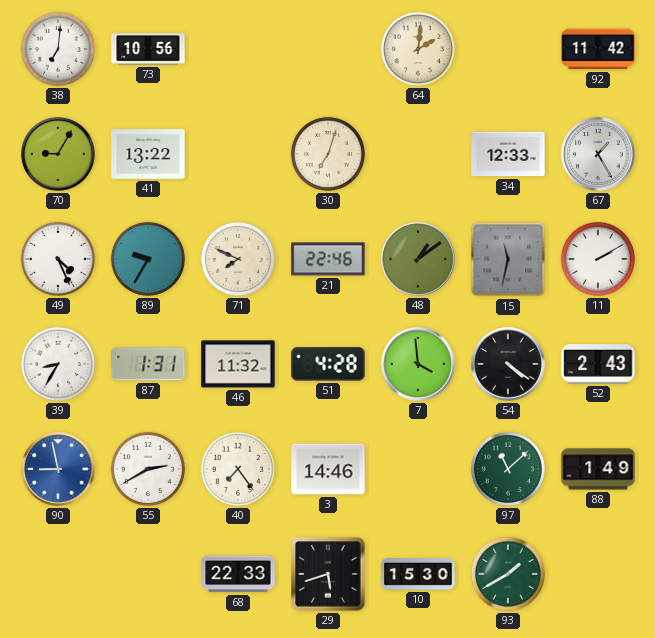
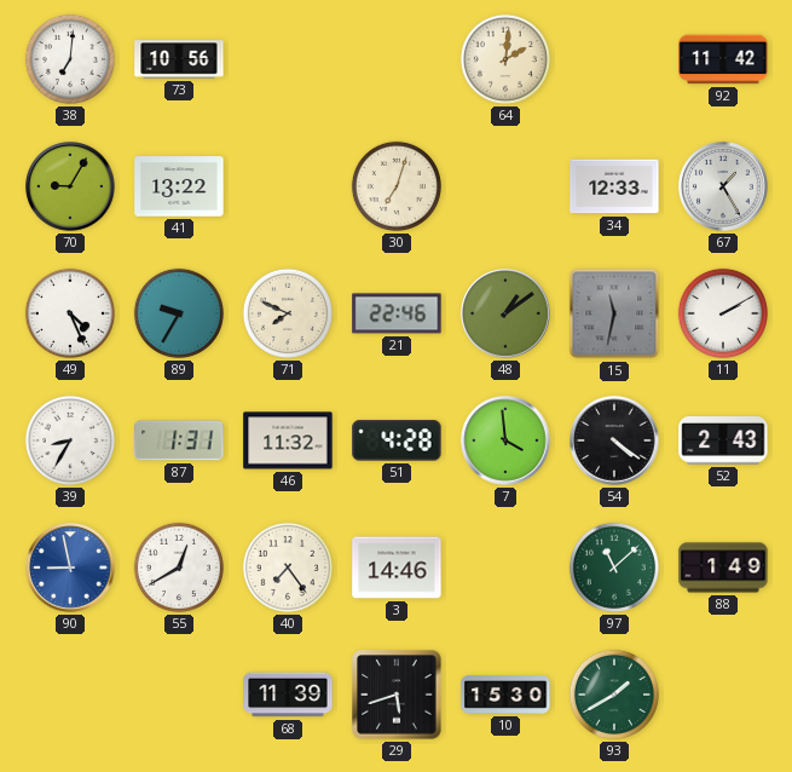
55: 2:40 -> 12:40
68: 22:33 -> 11:39
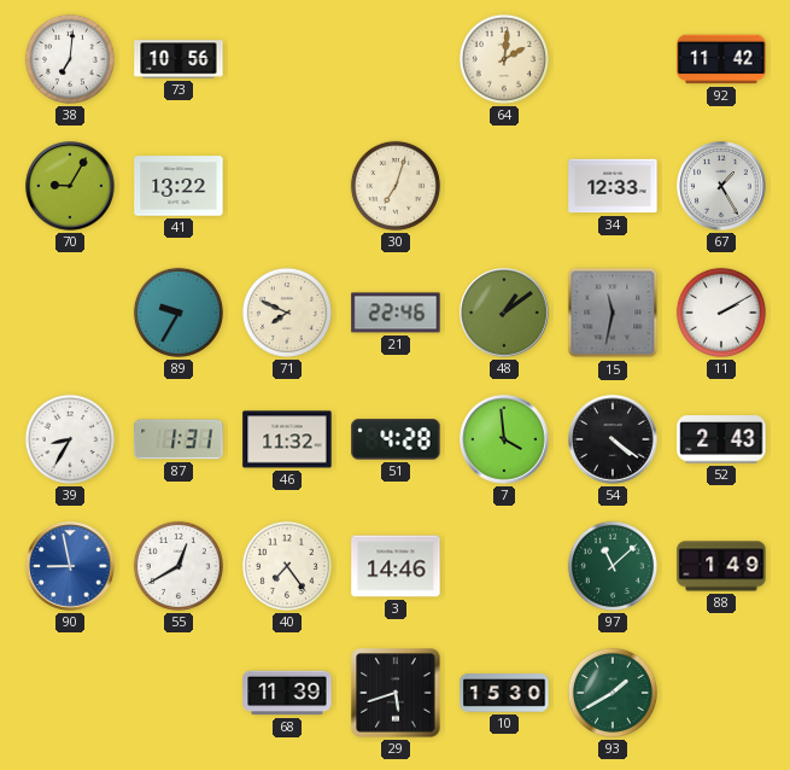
49: 4:26 -> none
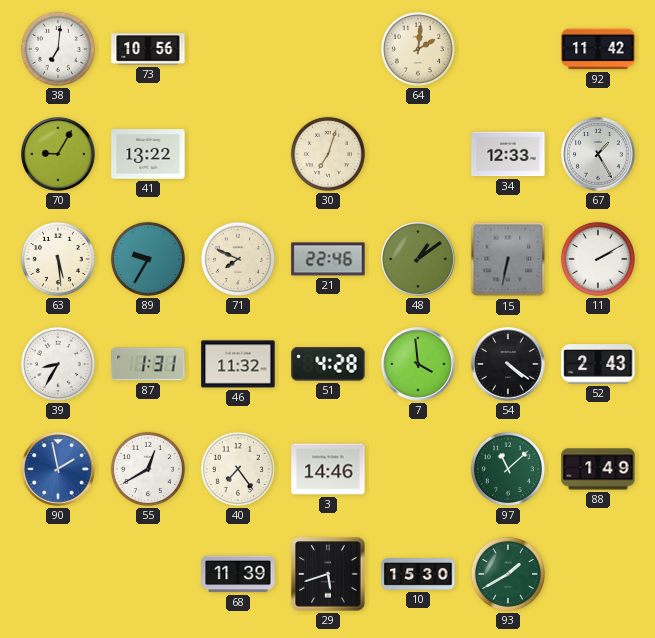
63: none -> 5:29
15: 11:32 -> 6:32
90: 8:58 -> 1:58
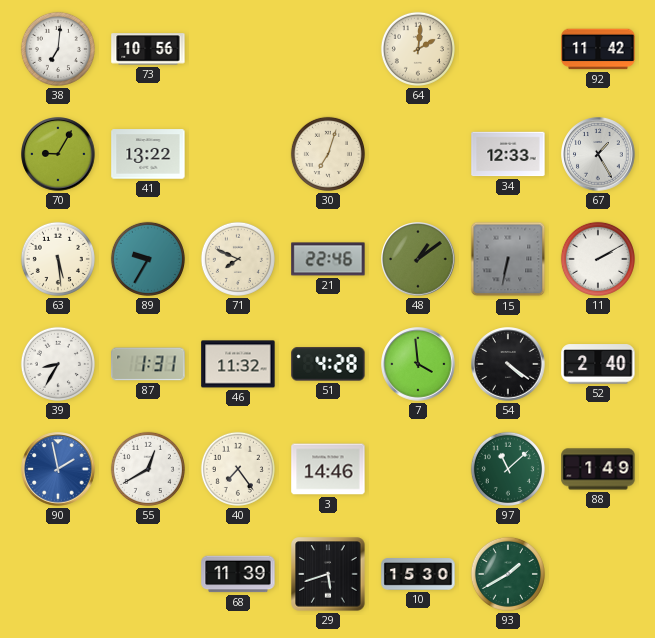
52: 2:43 -> 2:40
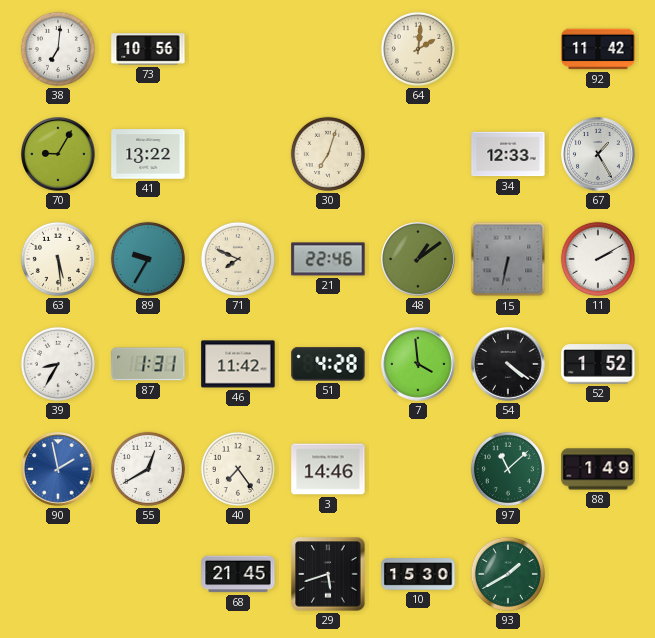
46: 11:32 -> 11:42
52: 2:40 -> 1:52
68: 11:39 -> 21:45
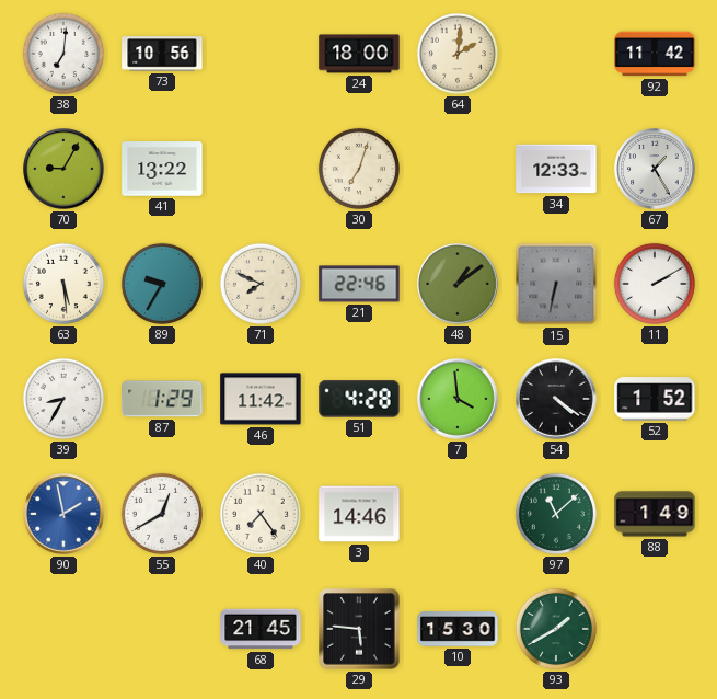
24: none -> 18:00
87: 1:31 -> 1:29
29: 5:42 -> 5:46
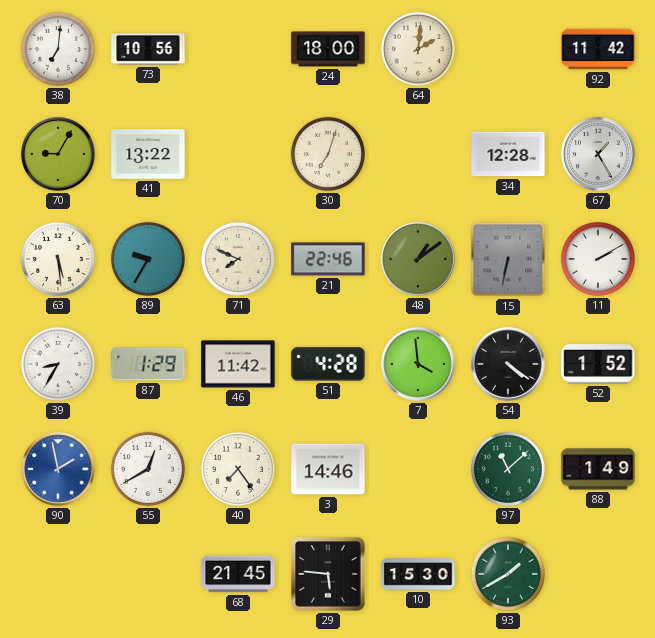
34: 12:33 -> 12:28
